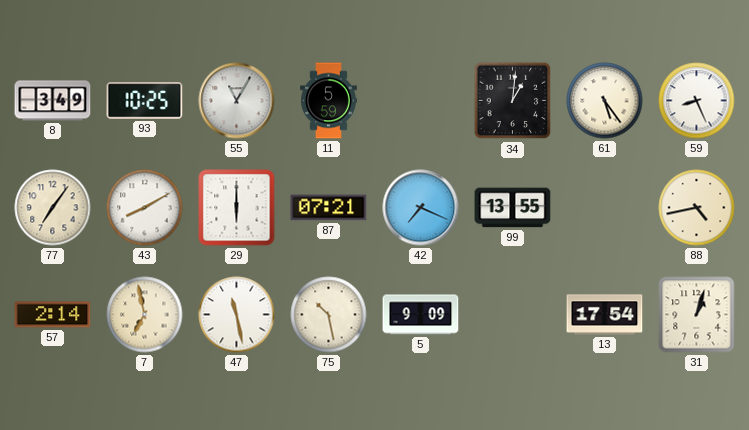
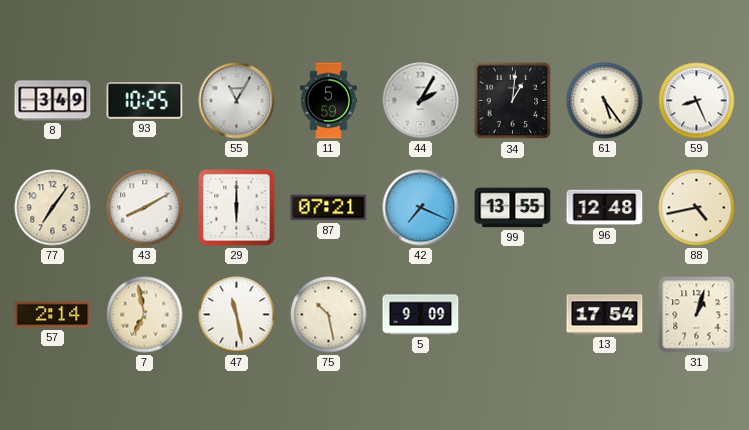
44: none -> 2:05
96: none -> 12:48
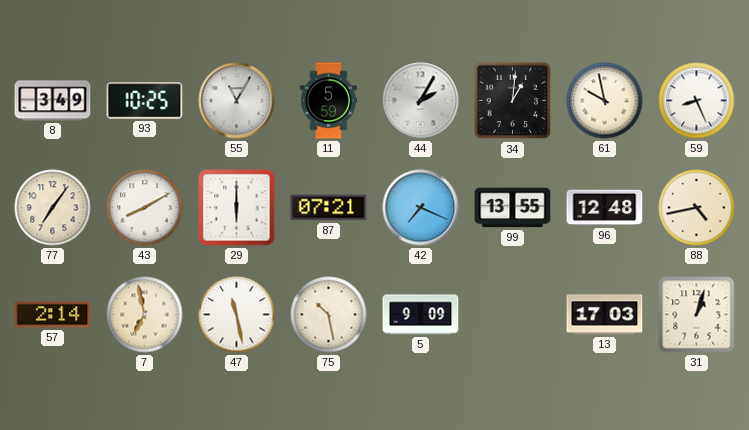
61: 5:24 -> 9:58
13: 17:54 -> 17:03
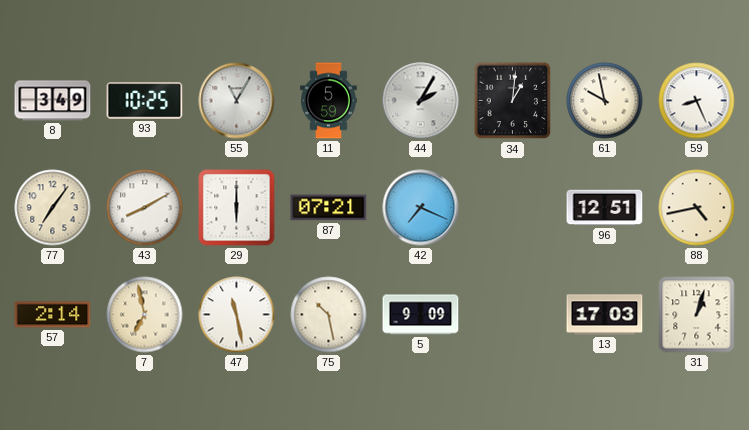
99: 13:55 -> none
96: 12:48 -> 12:51
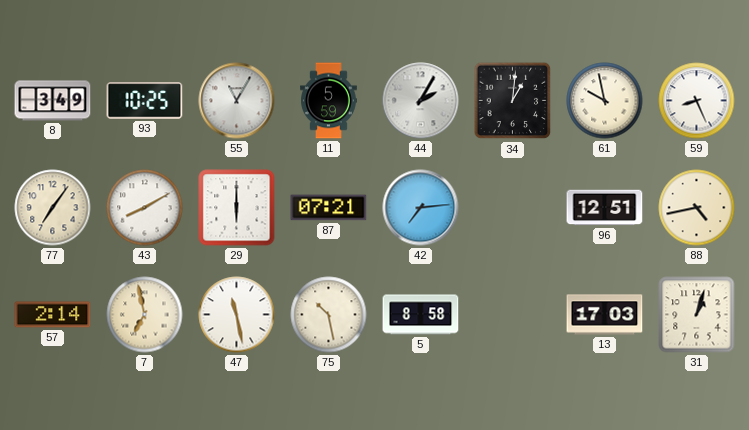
42: 7:19 -> 7:14
5: 9:09 -> 8:58
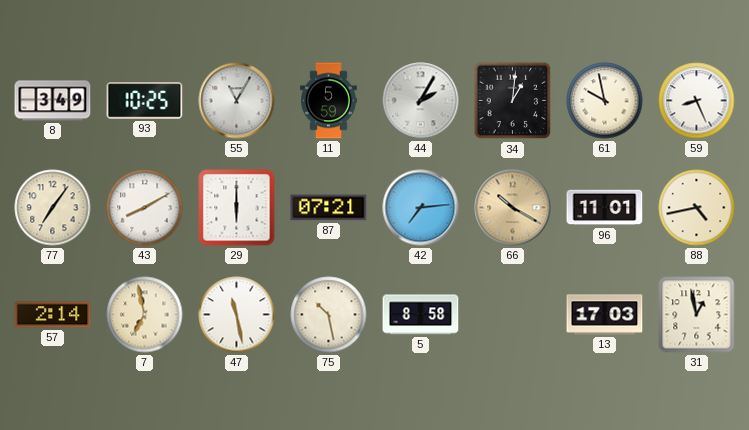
66: none -> 10:20
96: 12:51 -> 11:01
31: 1:03 -> 12:58
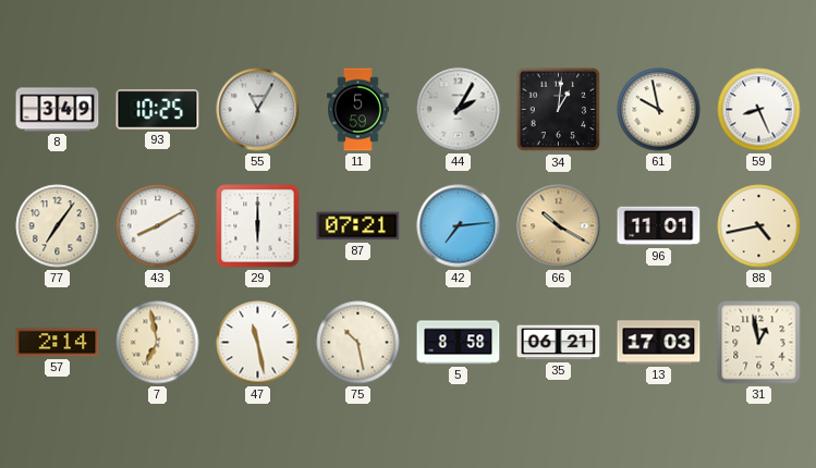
35: none -> 06:21
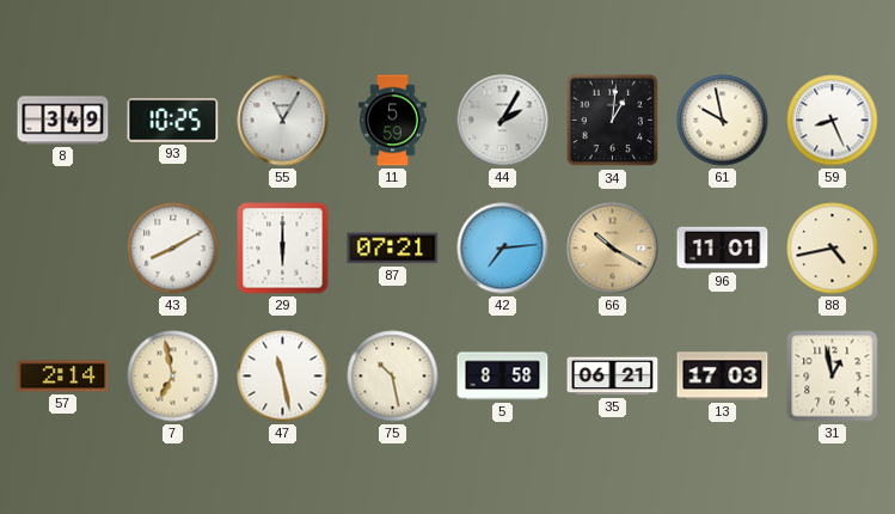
77: 7:06 -> none
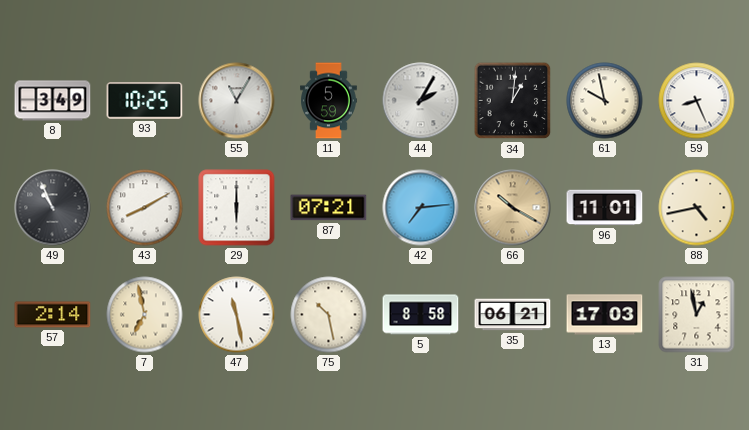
49: none -> 10:56
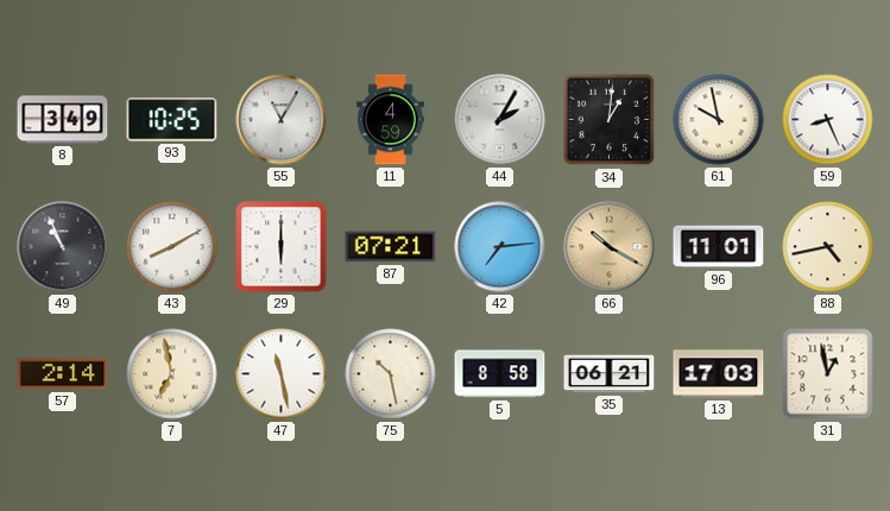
11: 5:59 -> 4:59
